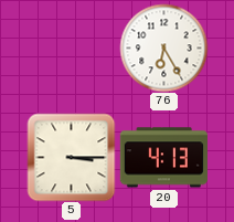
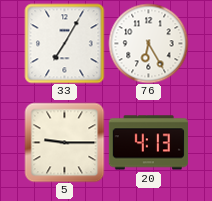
33: none -> 7:05
5: 3:15 -> 9:15
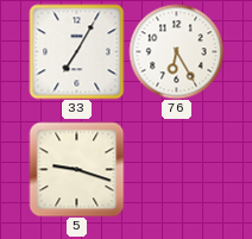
5: 9:15 -> 9:18
20: 4:13 -> none
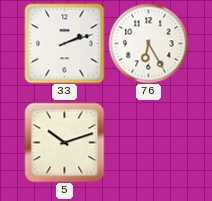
33: 7:05 -> 2:12
5: 9:18 -> 10:12
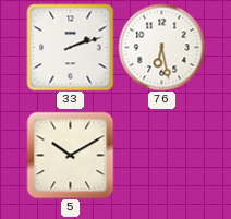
76: 6:25 -> 6:28
5: 10:12 -> 10:10
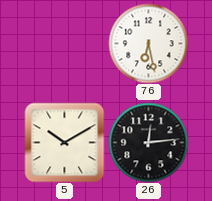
33: 2:12 -> none
26: none -> 12:14
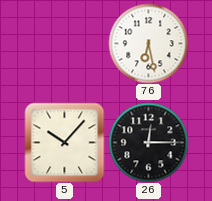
5: 10:10 -> 10:07
26: 12:14 -> 12:15
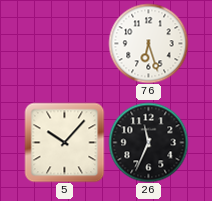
76: 6:28 -> 6:27
26: 12:15 -> 11:34
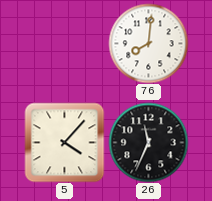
76: 6:27 -> 8:01
5: 10:07 -> 4:07
